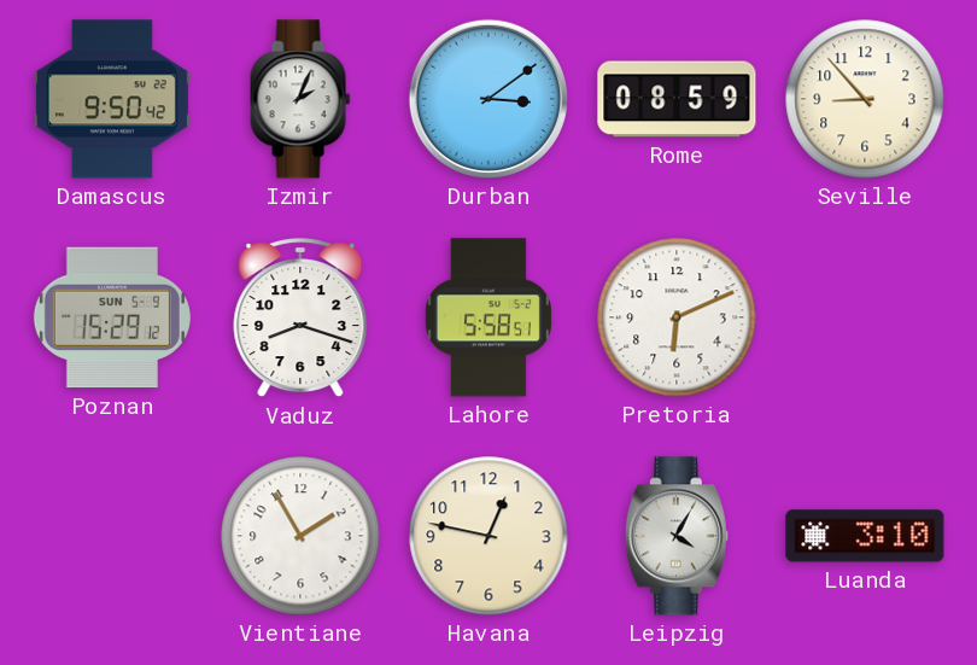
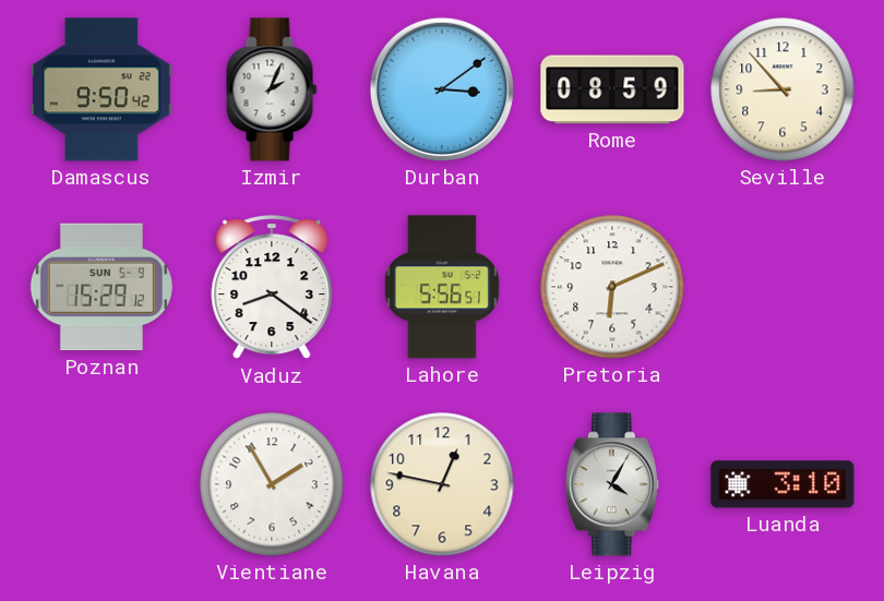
Vaduz: 8:18 -> 8:21
Lahore: 5:58 -> 5:56
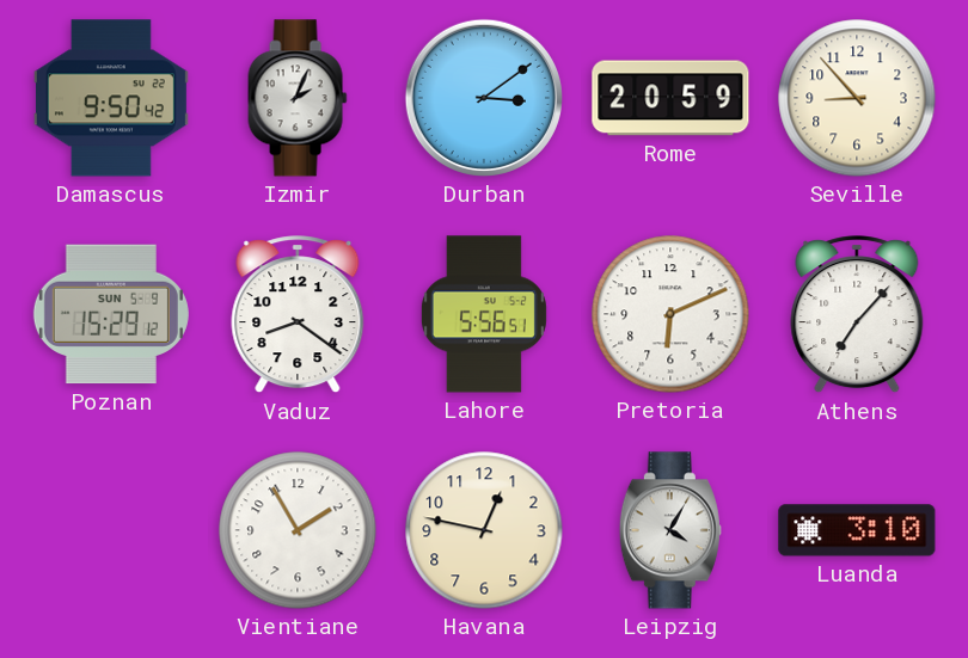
Rome: 08:59 -> 20:59
Athens: none -> 7:07
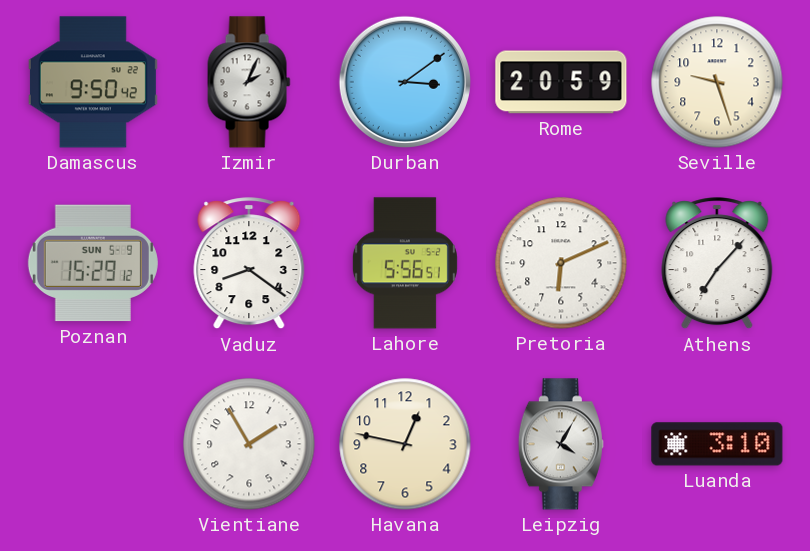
Seville: 8:53 -> 9:27
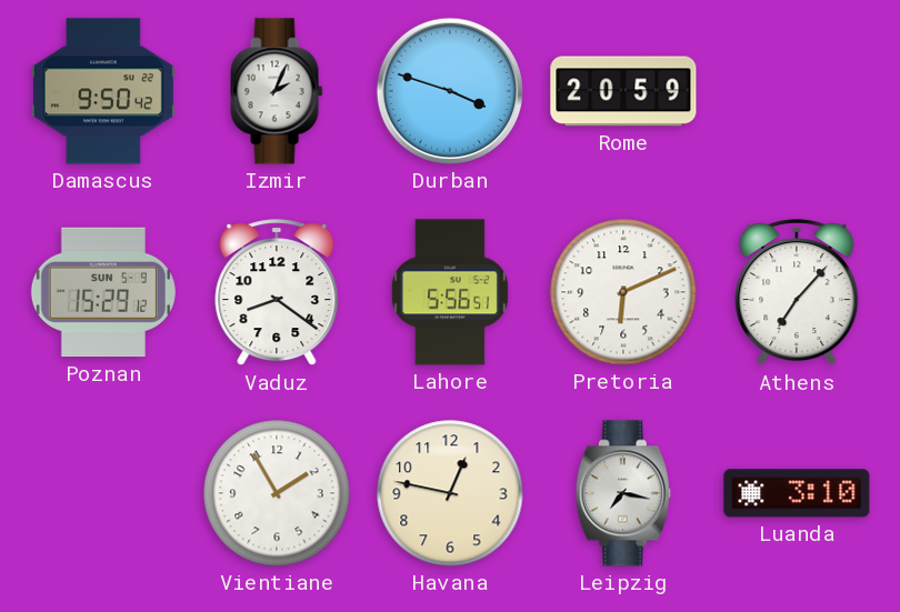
Durban: 3:09 -> 3:48
Seville: 9:27 -> none
Leipzig: 4:05 -> 7:17
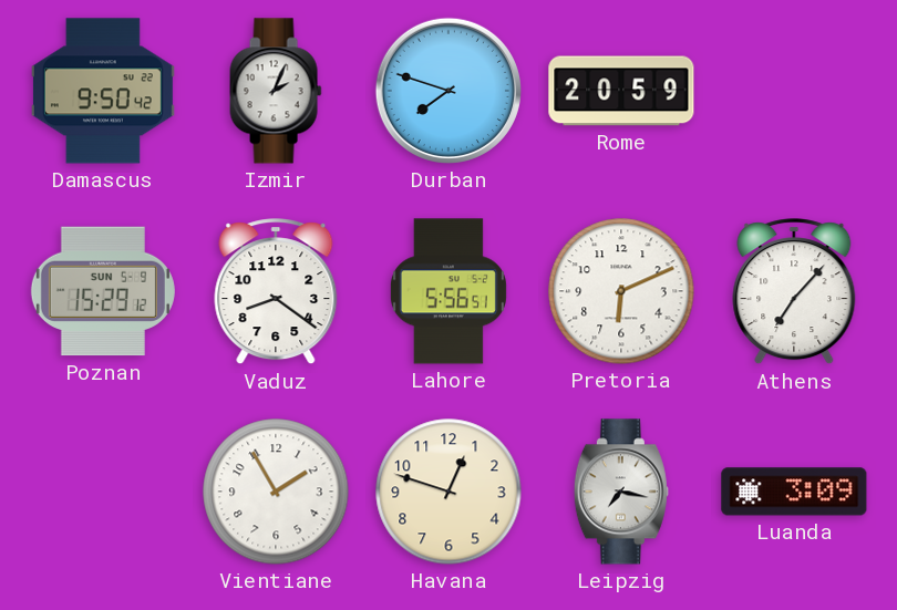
Durban: 3:48 -> 7:48
Havana: 12:47 -> 12:48
Luanda: 3:10 -> 3:09
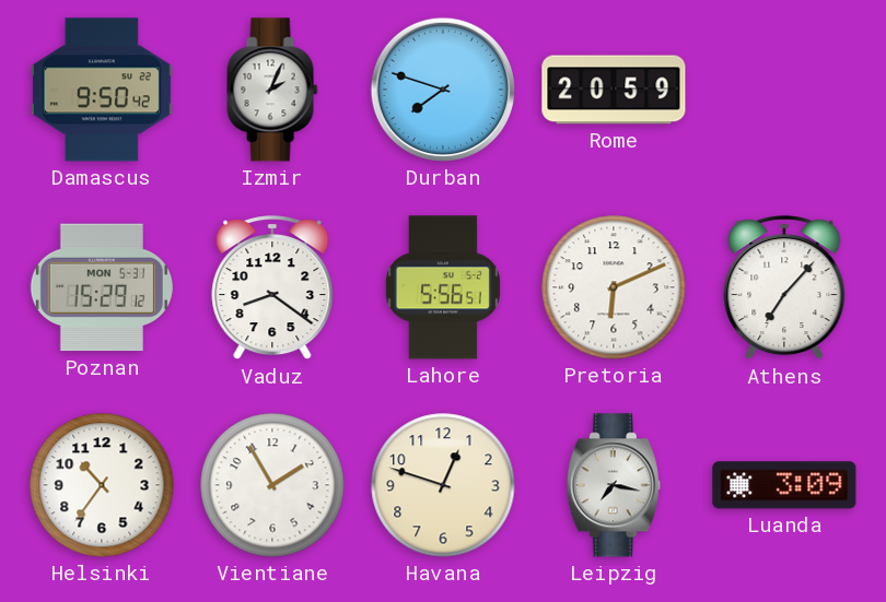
Poznan date: SUN 5-9 -> MON 5-31
Helsinki: none -> 10:36
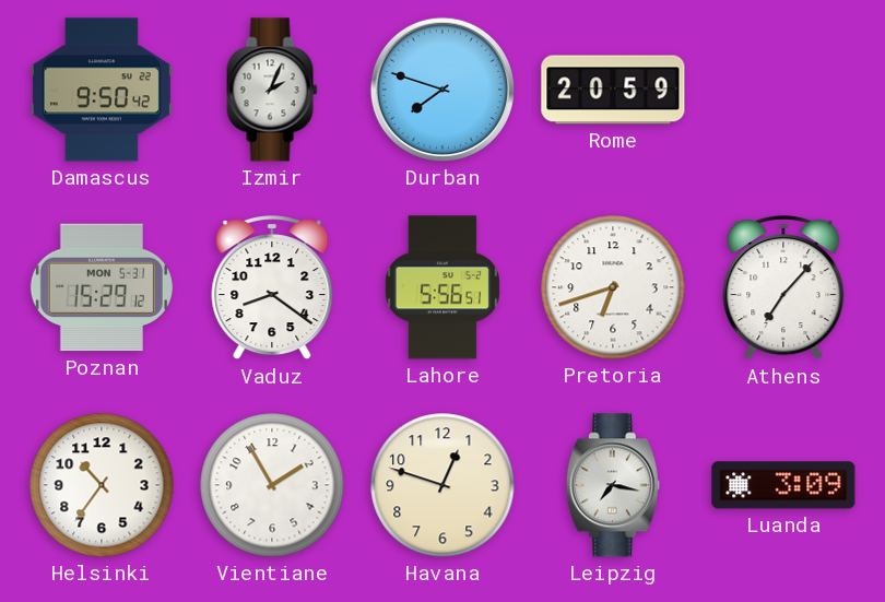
Pretoria: 6:11 -> 6:42
